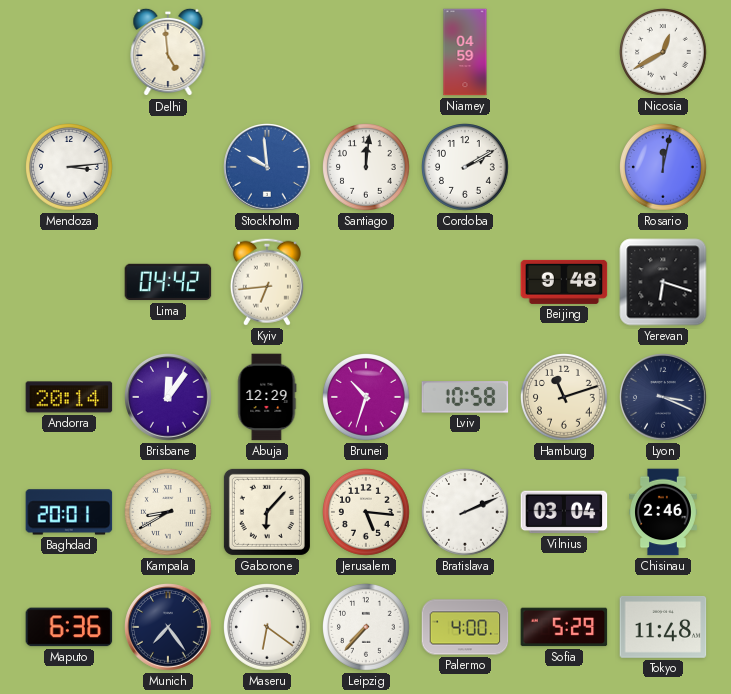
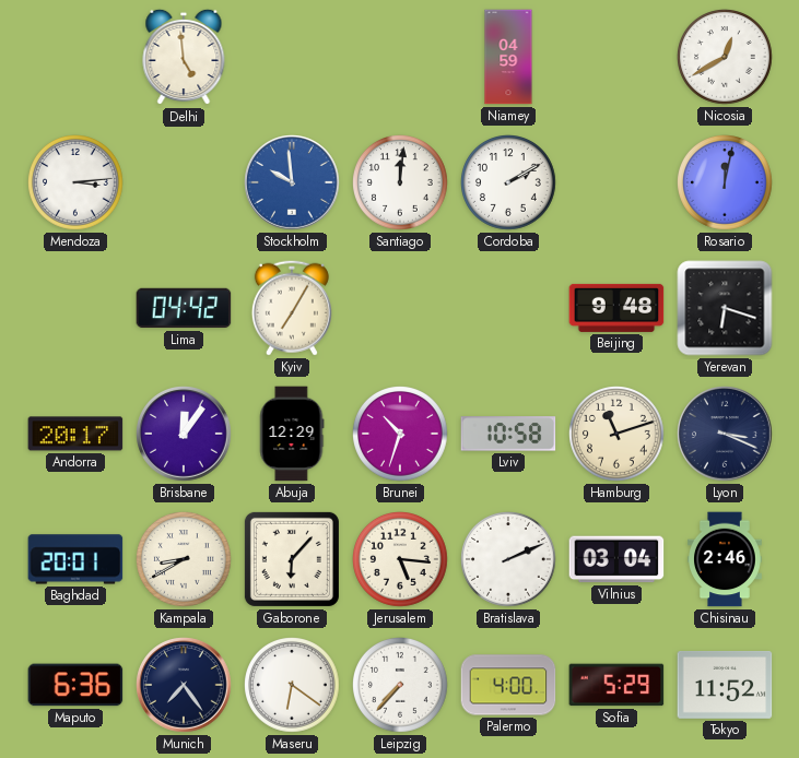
Kyiv: 6:44 -> 7:05
Andorra: 20:14 -> 20:17
Tokyo: 11:48 -> 11:52
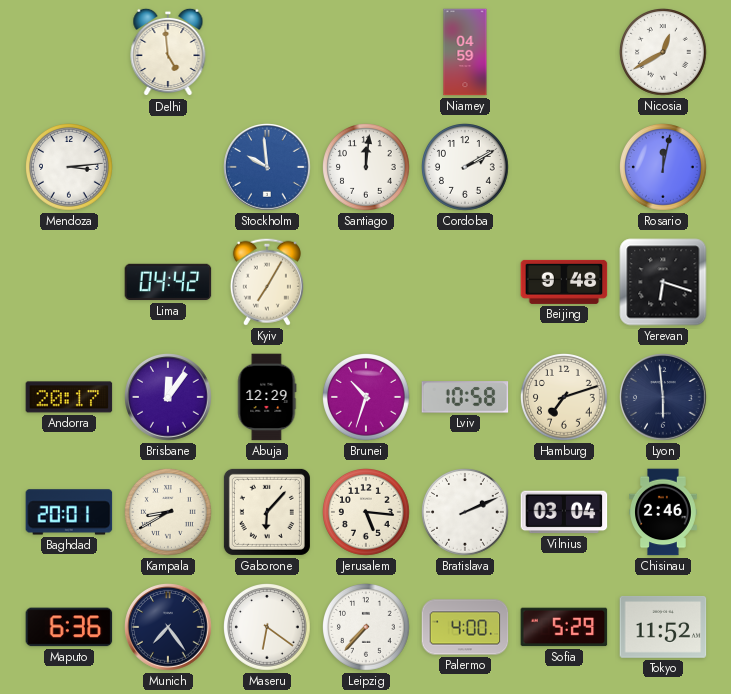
Hamburg: 11:12 -> 7:12
Lyon: 3:19 -> 5:59
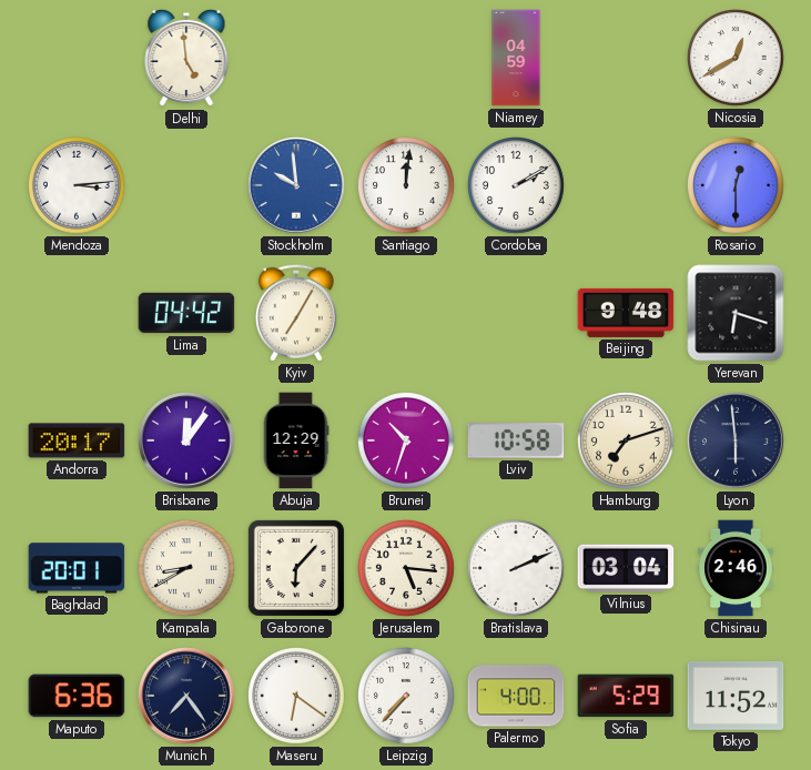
Rosario: 12:02 -> 12:30
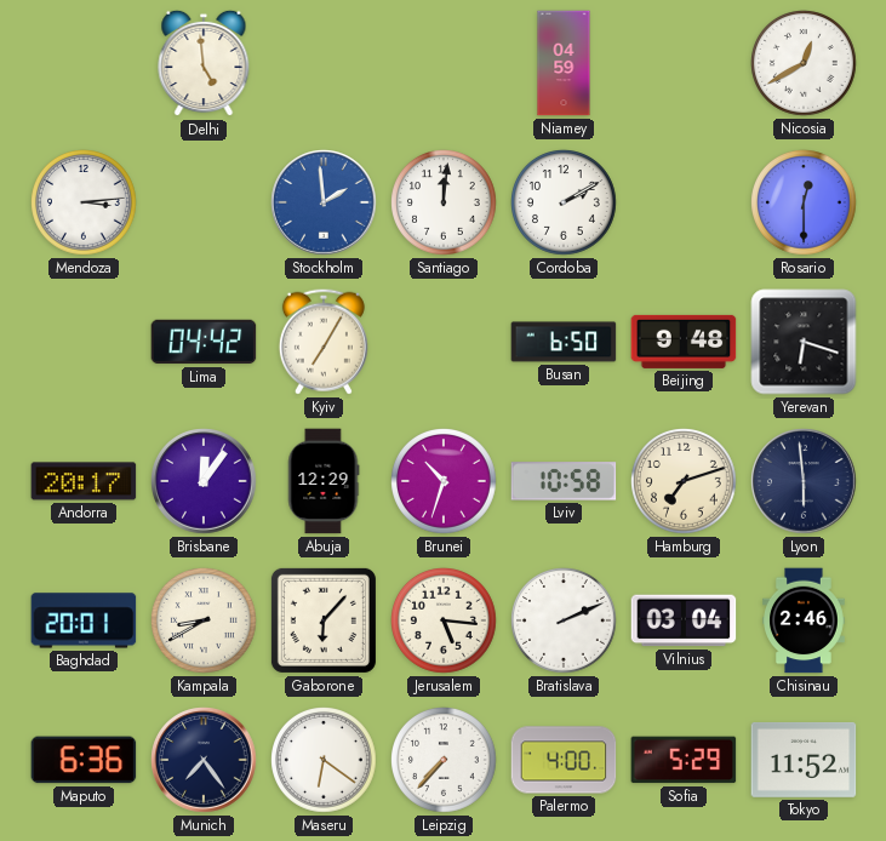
Stockholm: 9:59 -> 1:59
Busan: none -> 6:50
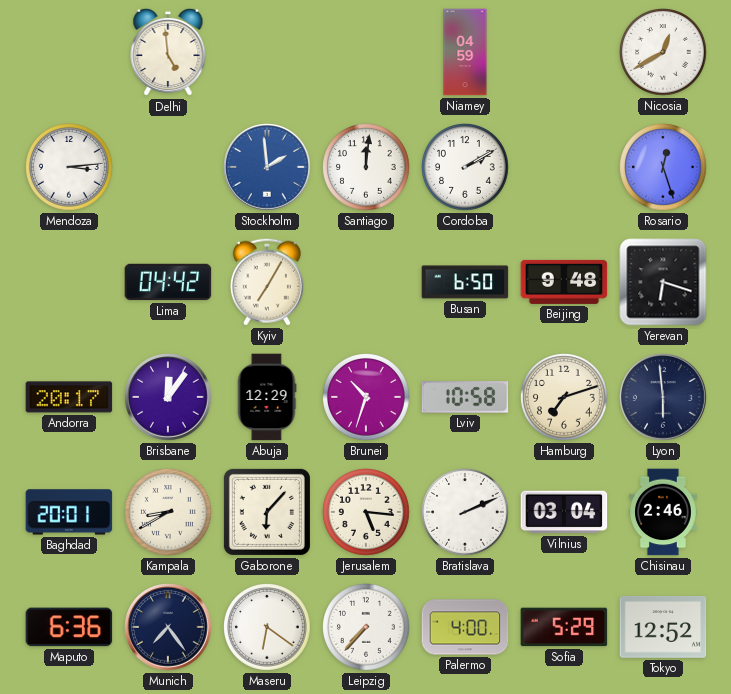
Rosario: 12:30 -> 12:27
Tokyo: 11:52 -> 12:52
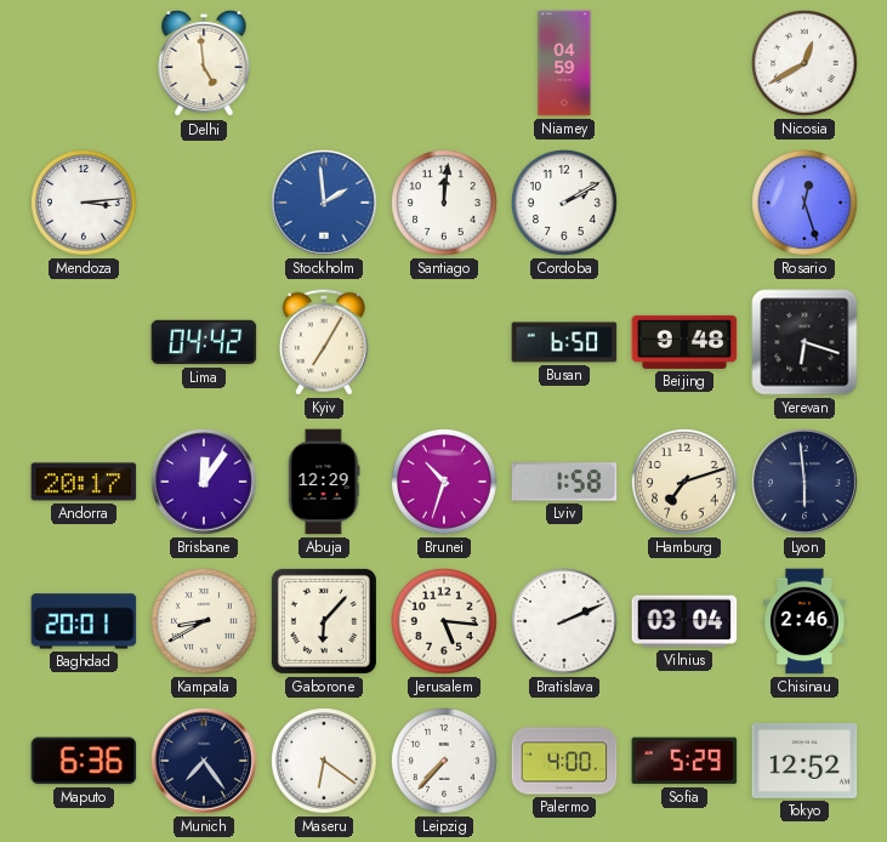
Lviv: 10:58 -> 1:58
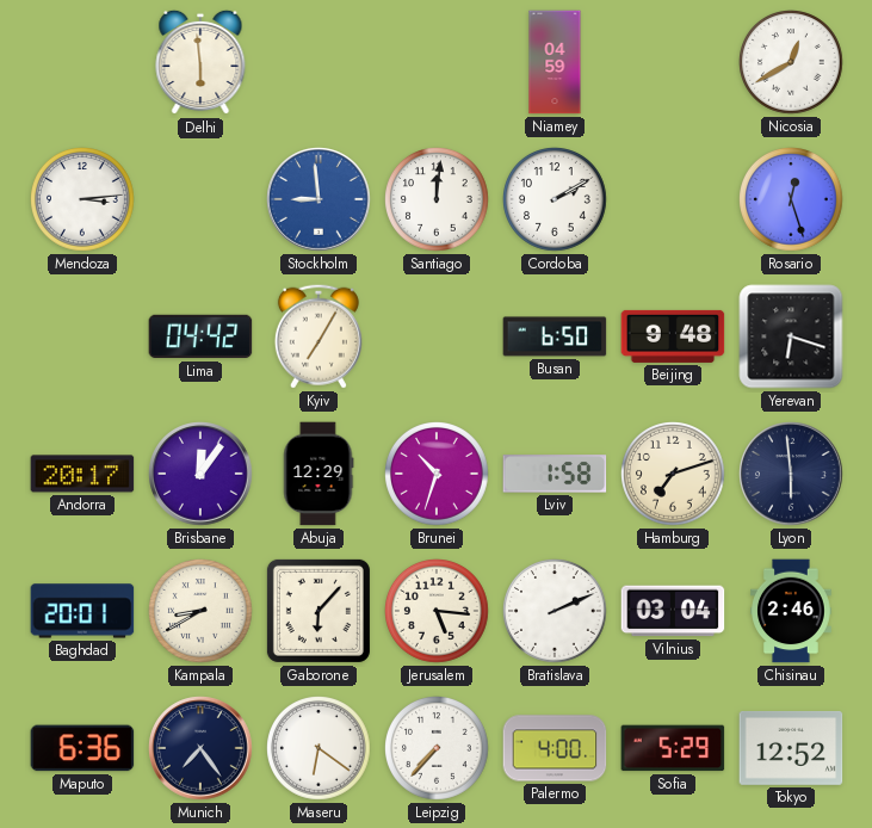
Delhi: 4:59 -> 5:59
Stockholm: 1:59 -> 8:59
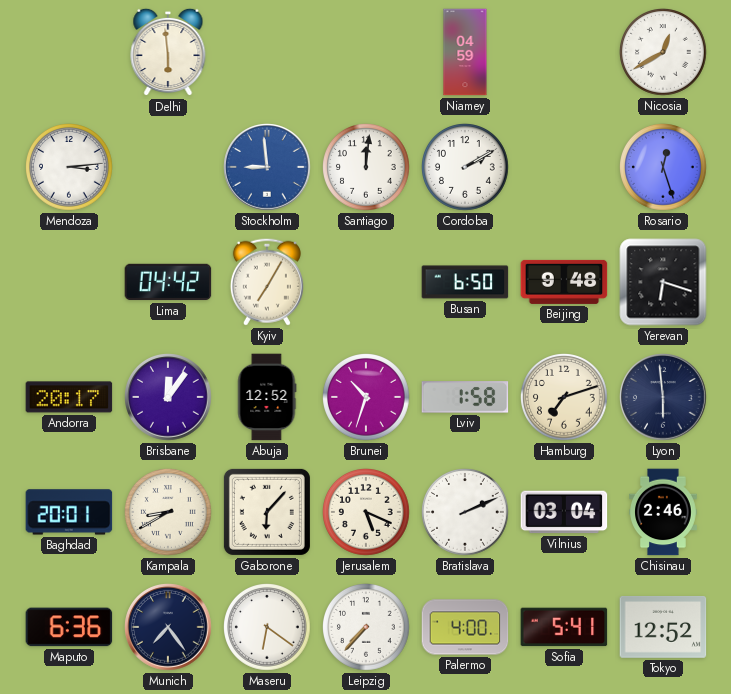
Abuja: 12:29 -> 12:52
Jerusalem: 5:16 -> 5:19
Sofia: 5:29 -> 5:41
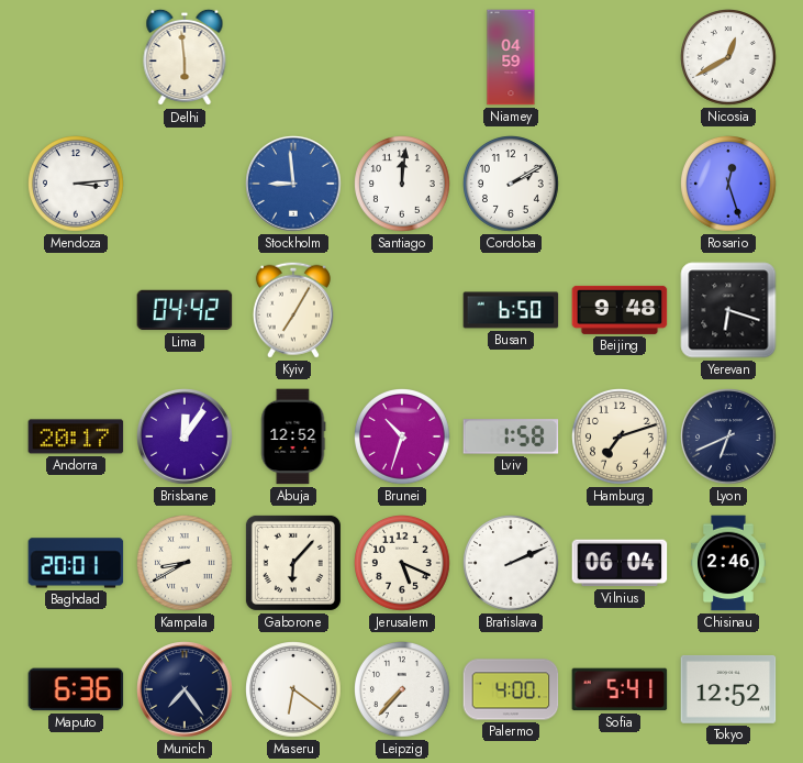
Lyon: 5:59 -> 6:41
Vilnius: 03:04 -> 06:04
